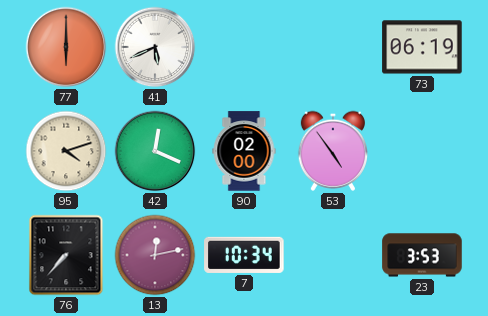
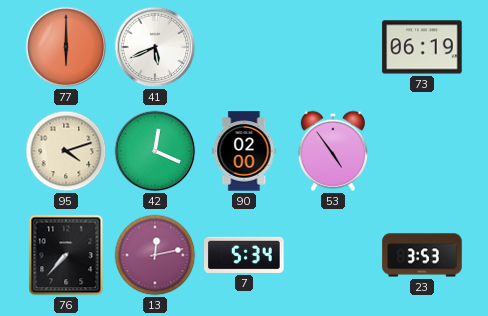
7: 10:34 -> 5:34
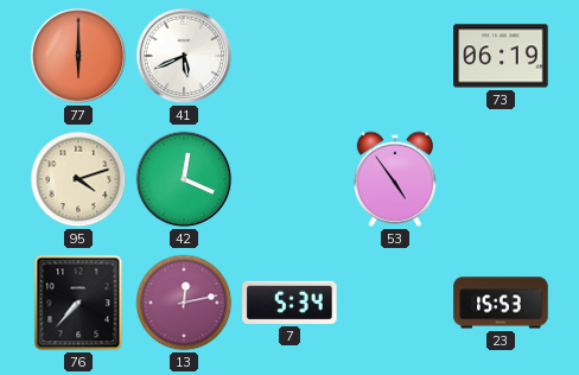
90: 02:00 -> none
23: 3:53 -> 15:53
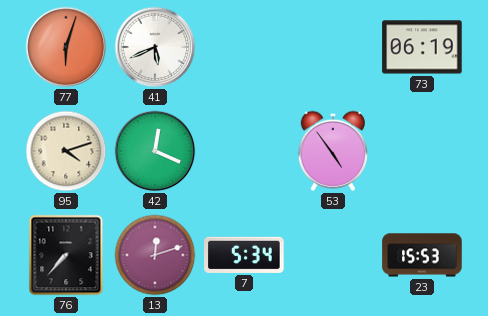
77: 6:00 -> 6:03
13: 12:13 -> 12:12
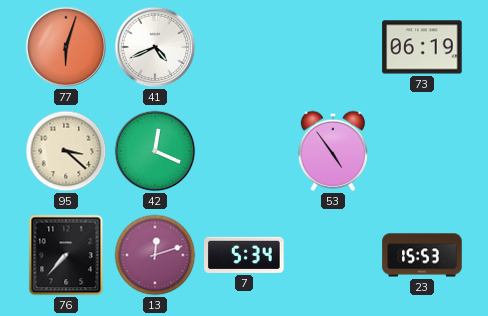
41: 5:41 -> 4:41
95: 4:12 -> 3:22
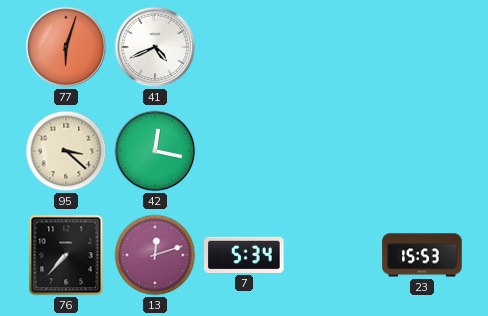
73: 06:19 -> none
42: 12:19 -> 12:17
53: 4:54 -> none
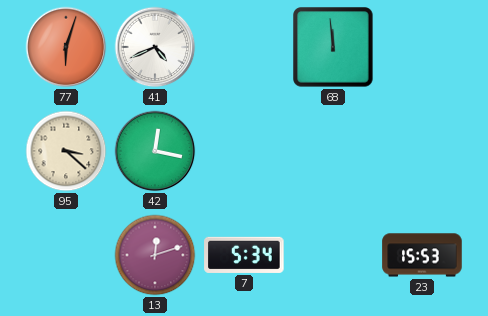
68: none -> 11:59
76: 7:37 -> none
